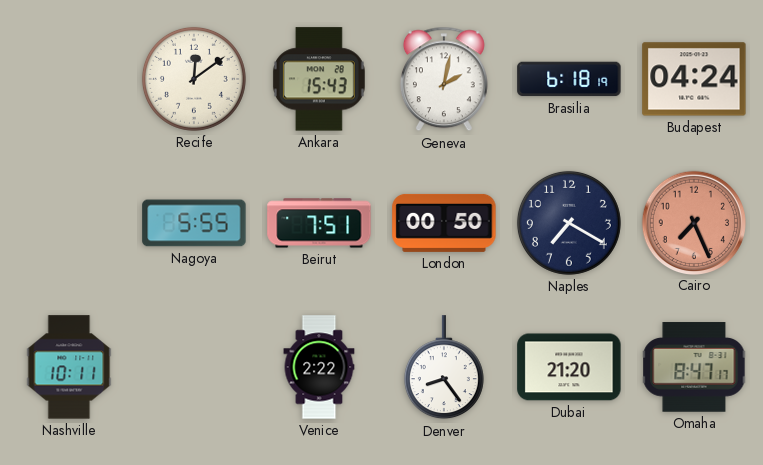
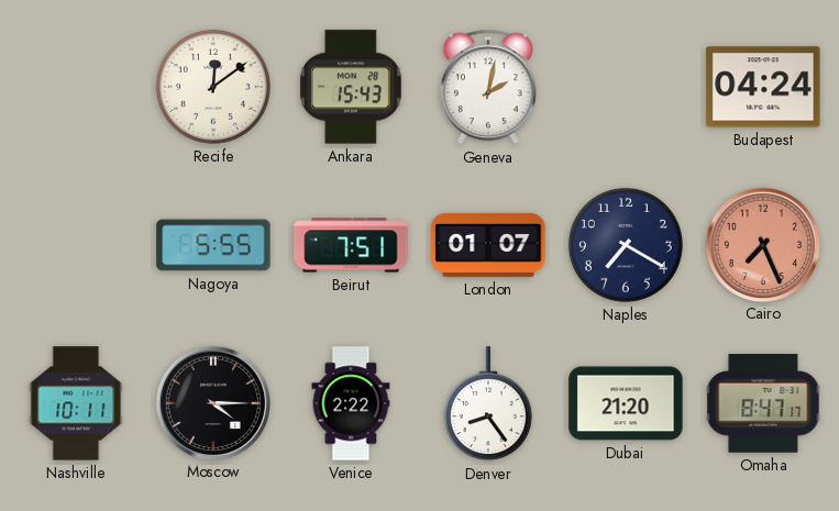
Brasilia: 6:18 -> none
London: 00:50 -> 01:07
Moscow: none -> 4:15
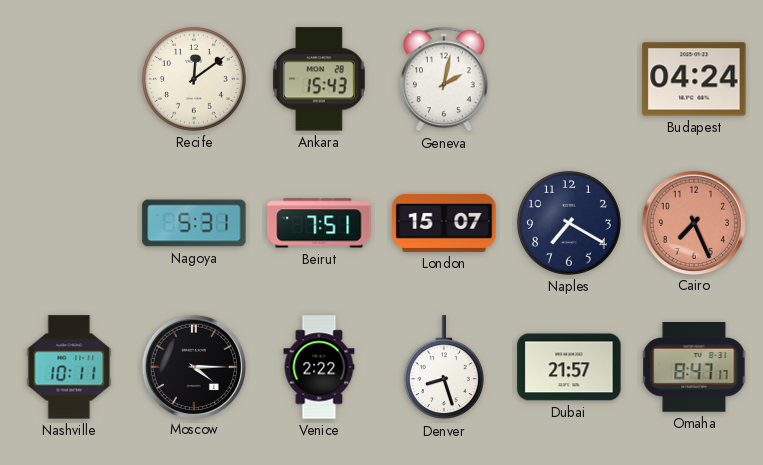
Nagoya: 5:55 -> 5:31
London: 01:07 -> 15:07
Denver: 8:24 -> 8:27
Dubai: 21:20 -> 21:57
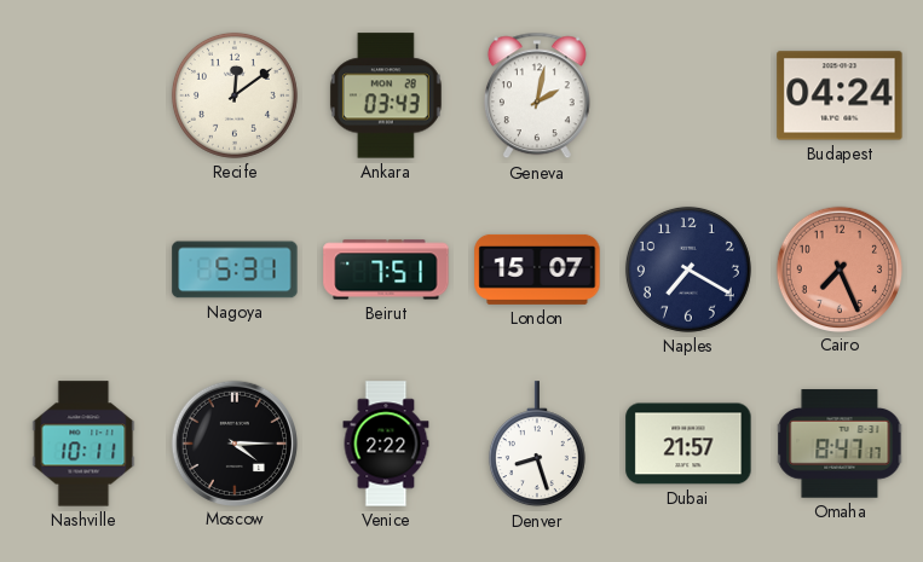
Ankara: 15:43 -> 03:43
